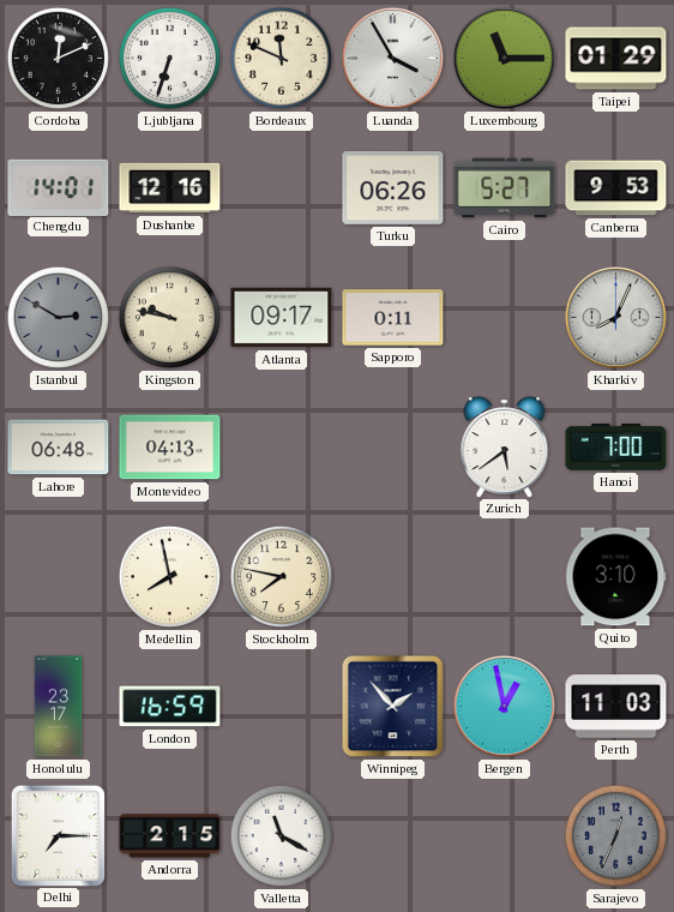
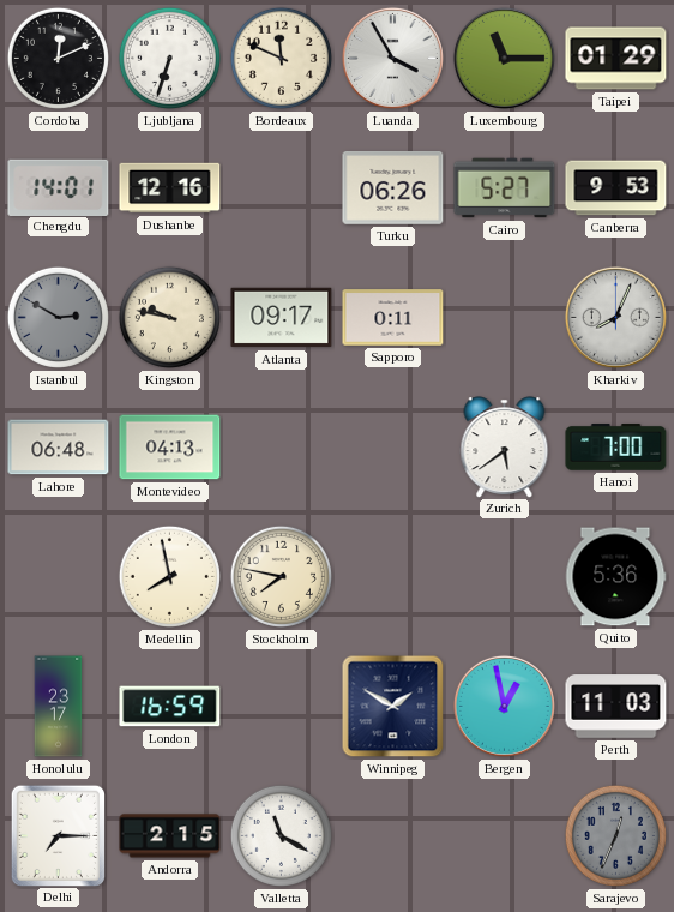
Quito: 3:10 -> 5:36
Winnipeg: 1:53 -> 1:50
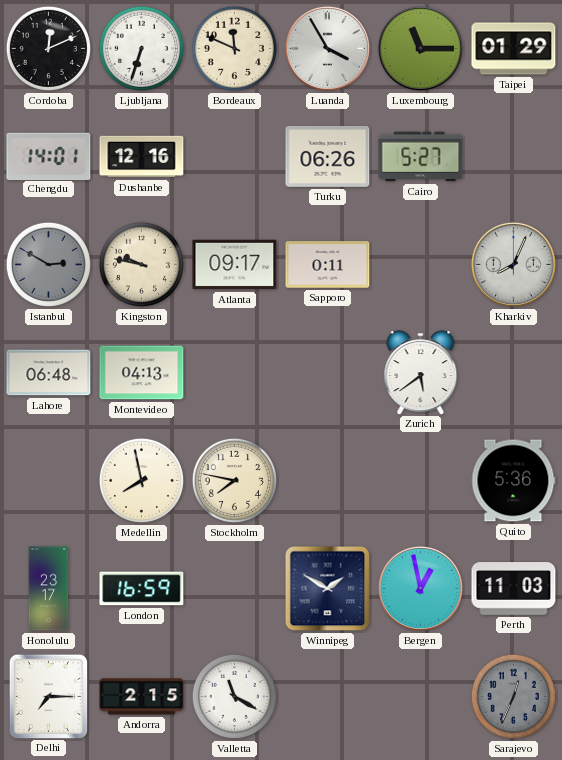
Canberra: 9:53 -> none
Hanoi: 7:00 -> none
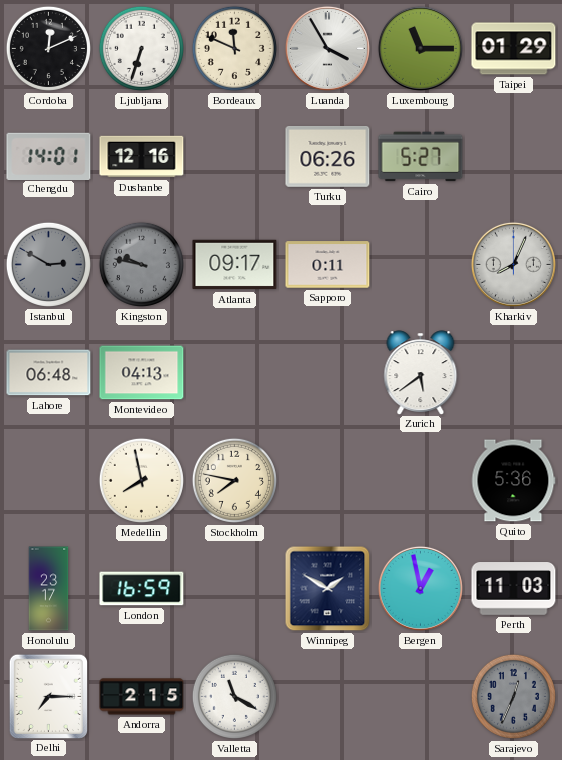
Kingston dial: cream -> grey
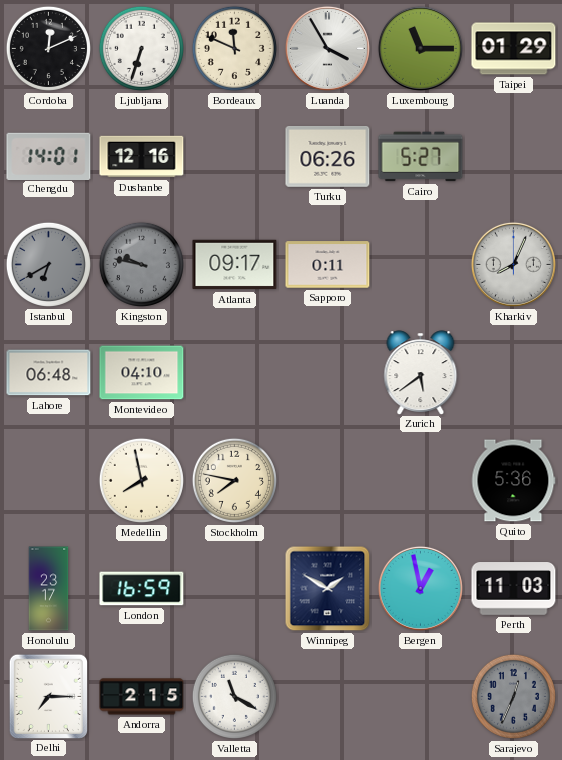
Istanbul: 2:50 -> 6:40
Montevideo: 04:13 -> 04:10
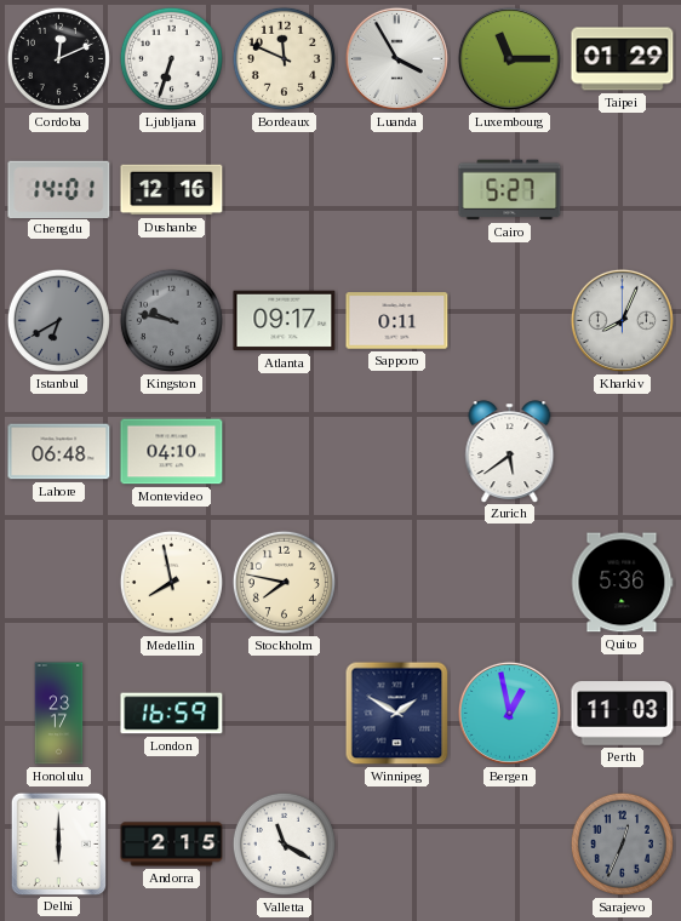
Turku: 06:26 -> none
Delhi: 7:15 -> 6:00
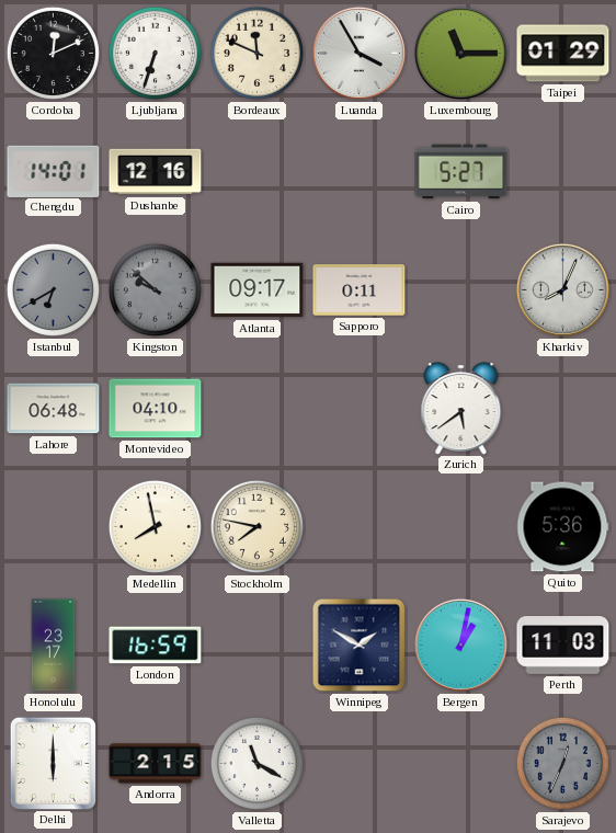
Kingston: 9:47 -> 9:52
Bergen: 12:58 -> 1:02
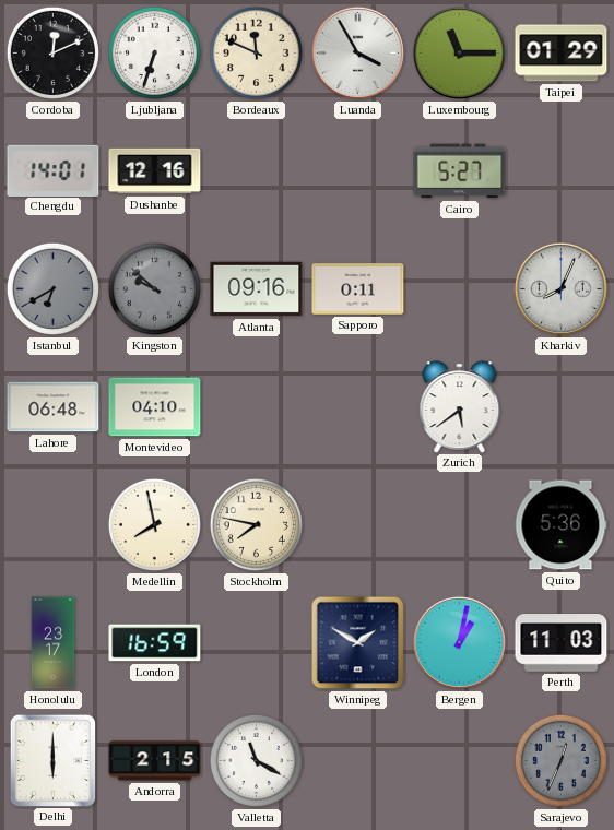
Atlanta: 09:17 -> 09:16
